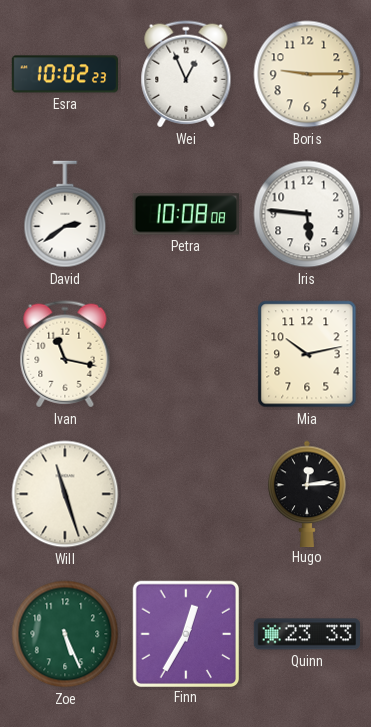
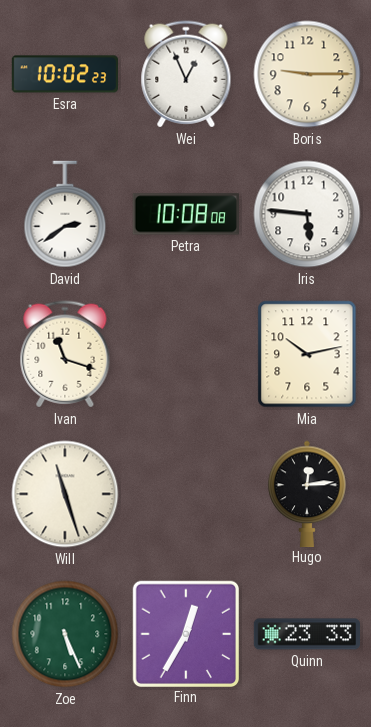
Ivan: 11:17 -> 11:18
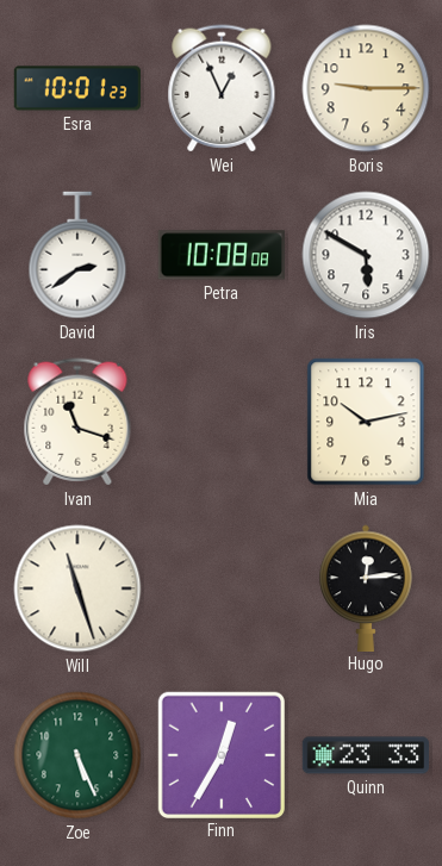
Esra: 10:02 -> 10:01
Iris: 5:46 -> 5:50
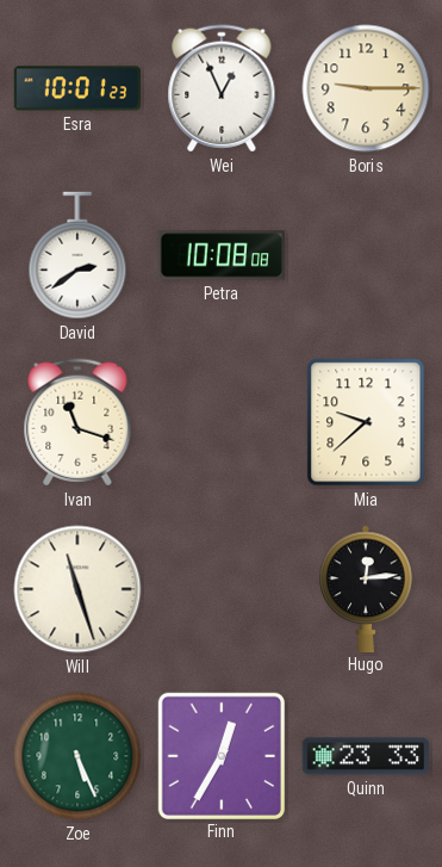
Iris: 5:50 -> none
Mia: 10:13 -> 9:38
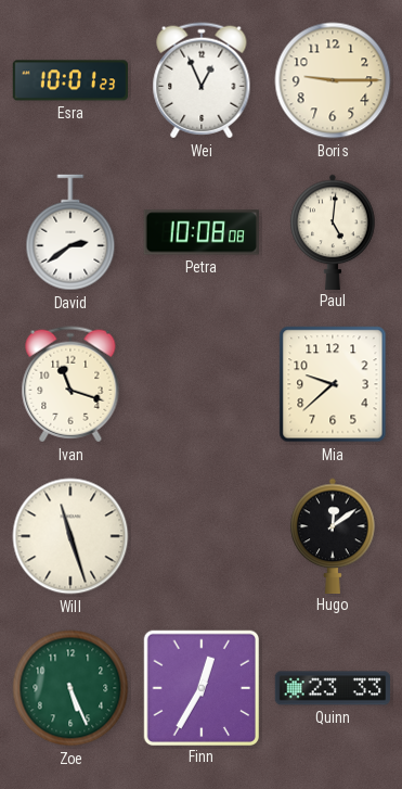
Paul: none -> 5:01
Hugo: 12:14 -> 12:09
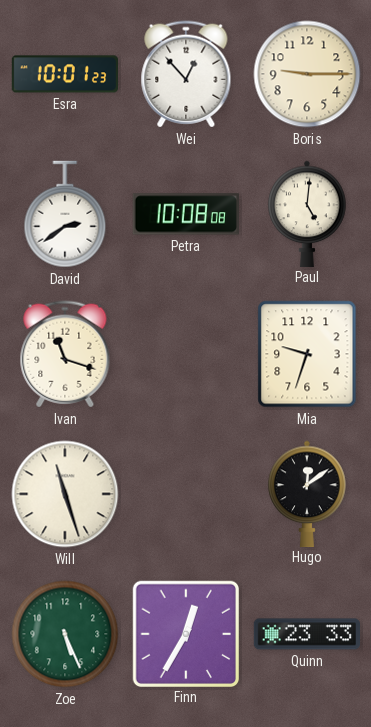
Wei: 12:56 -> 12:53
Mia: 9:38 -> 9:33
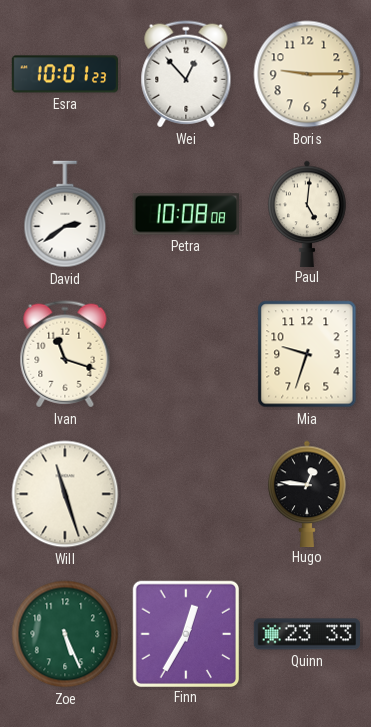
Hugo: 12:09 -> 12:46
